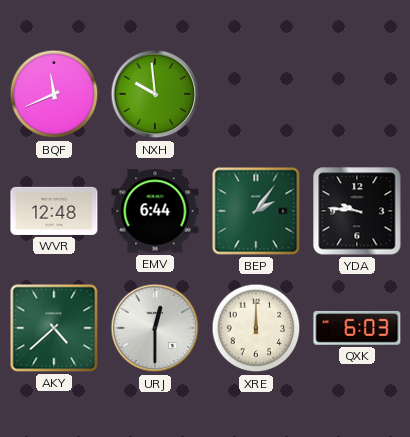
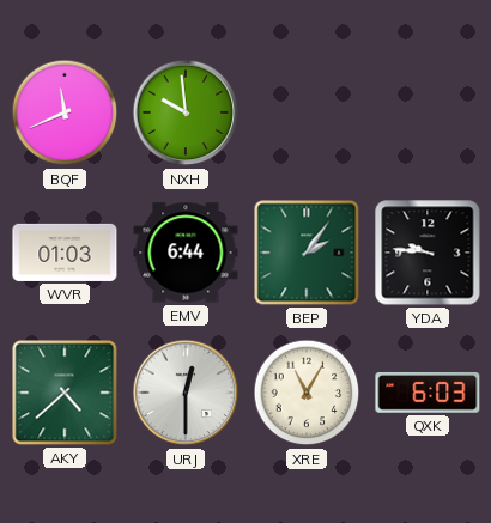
WVR: 12:48 -> 01:03
XRE: 12:00 -> 11:05
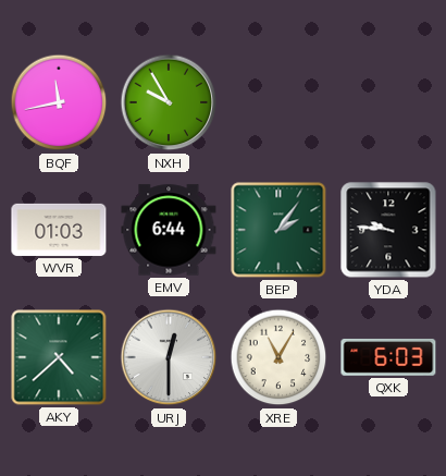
BQF: 11:41 -> 11:43
NXH: 9:59 -> 9:55
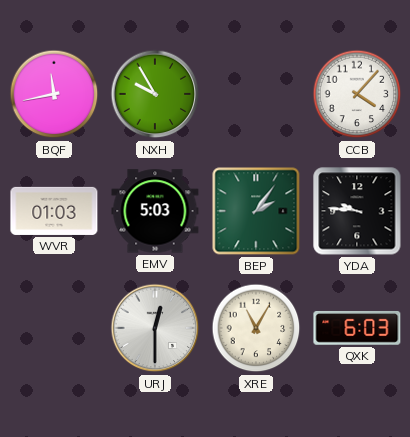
CCB: none -> 4:07
EMV: 6:44 -> 5:03
AKY: 4:38 -> none
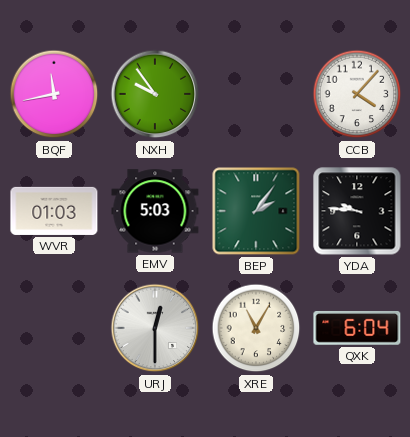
NXH: 9:55 -> 9:54
QXK: 6:03 -> 6:04
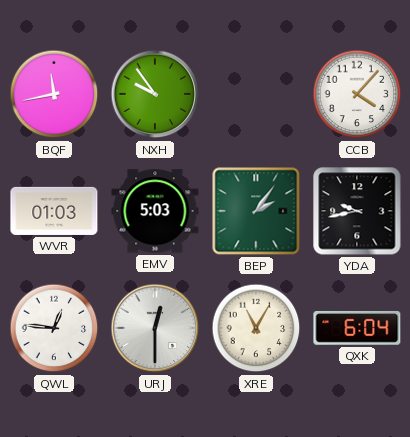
YDA: 9:46 -> 9:43
QWL: none -> 12:46
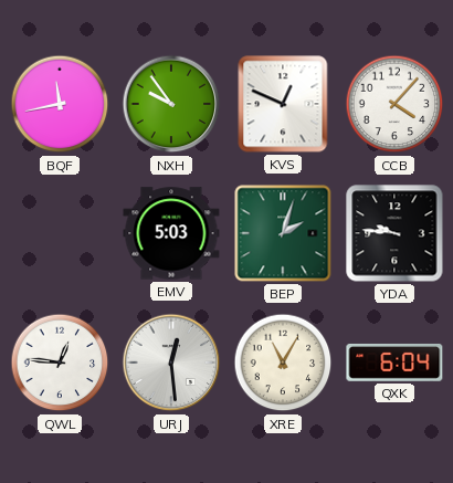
KVS: none -> 12:49
WVR: 01:03 -> none
BEP: 2:06 -> 2:03
YDA: 9:43 -> 9:46
URJ: 12:30 -> 12:29
